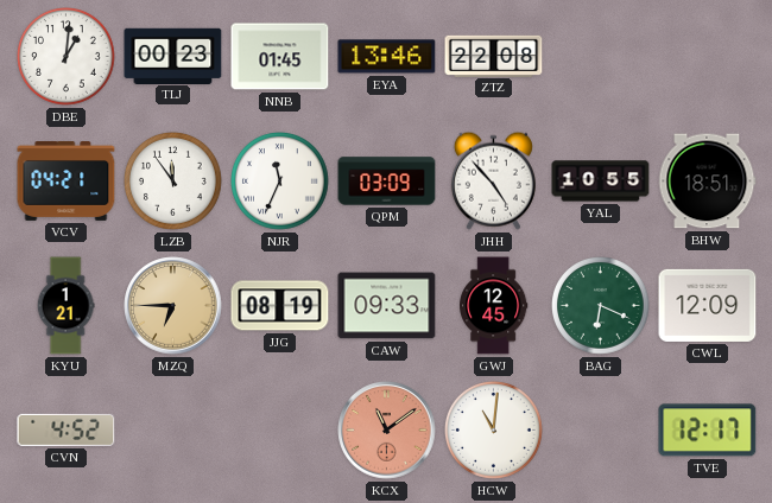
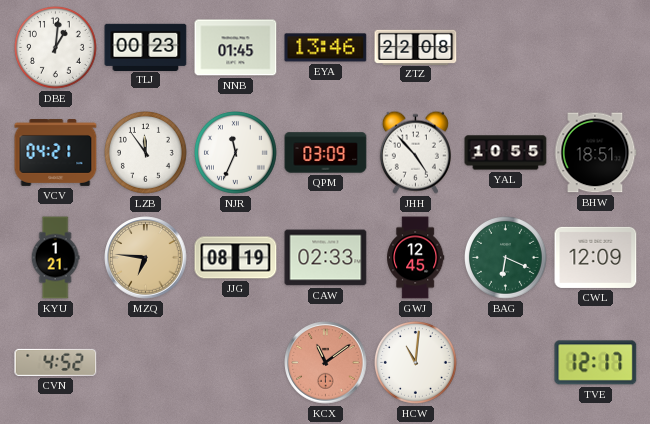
MZQ: 6:45 -> 6:46
CAW: 09:33 -> 02:33
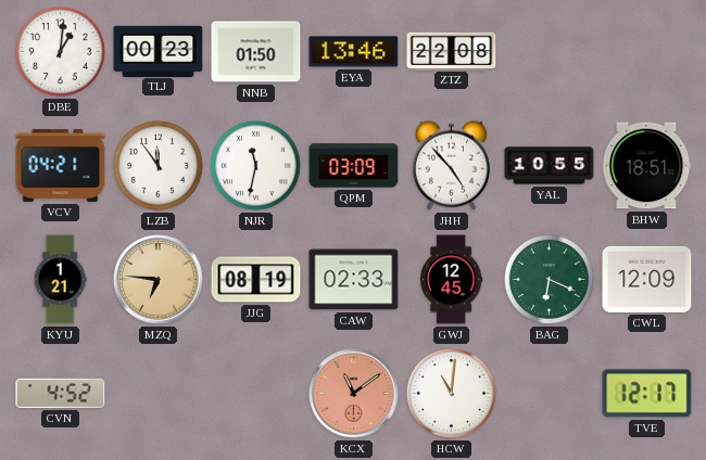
NNB: 01:45 -> 01:50
NJR: 11:34 -> 11:32
